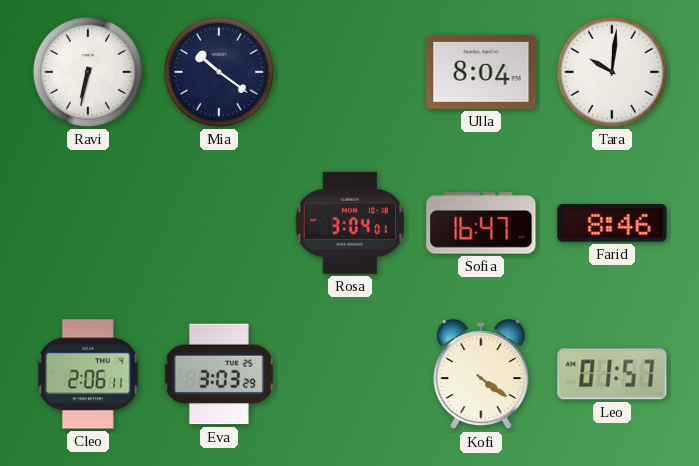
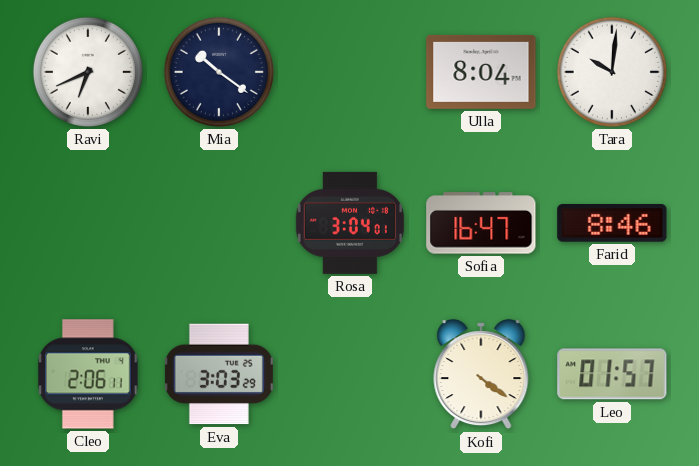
Ravi: 6:32 -> 6:41
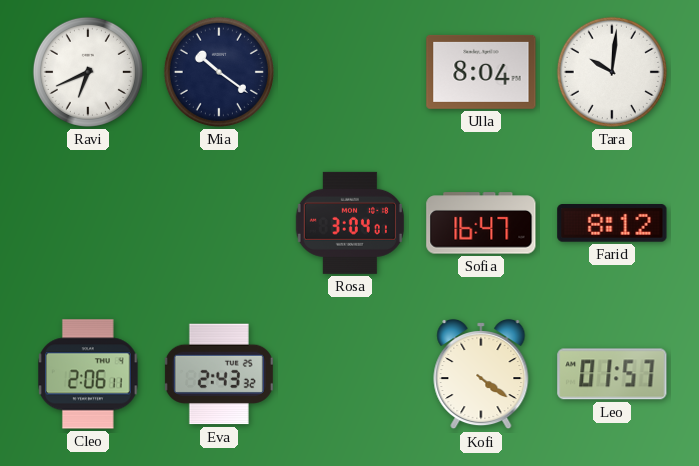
Farid: 8:46 -> 8:12
Eva: 3:03 -> 2:43
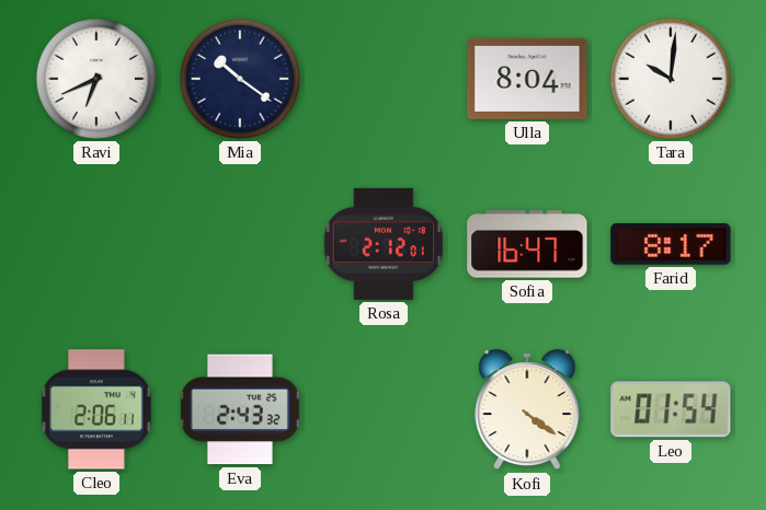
Rosa: 3:04 -> 2:12
Farid: 8:12 -> 8:17
Leo: 01:57 -> 01:54
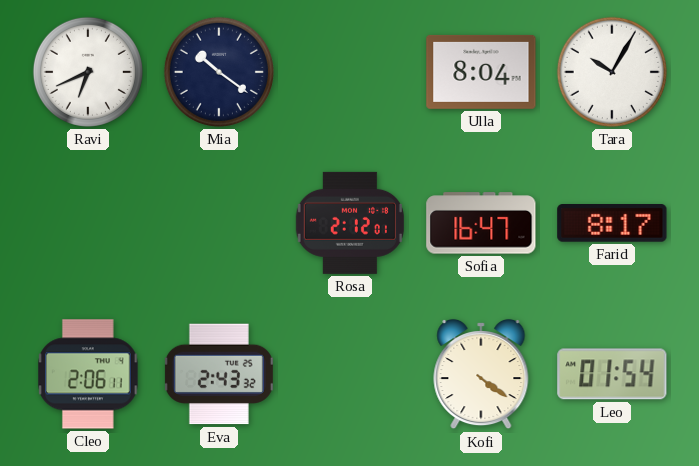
Tara: 10:01 -> 10:05
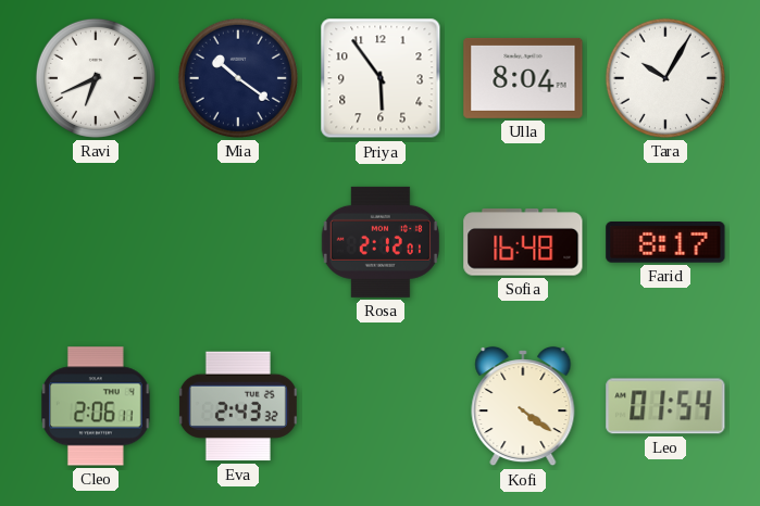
Priya: none -> 5:54
Sofia: 16:47 -> 16:48
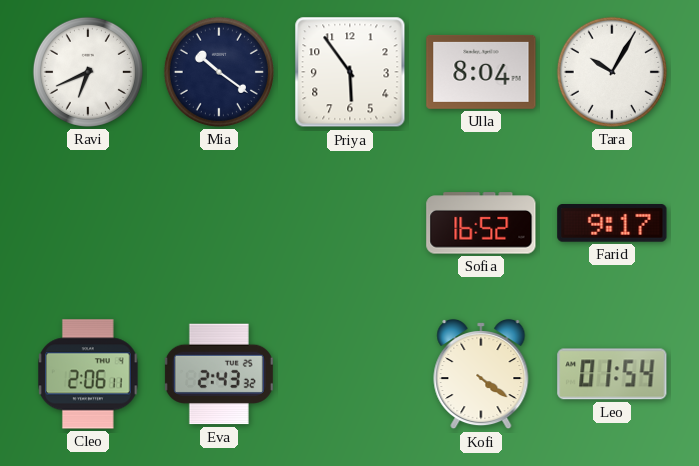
Rosa: 2:12 -> none
Sofia: 16:48 -> 16:52
Farid: 8:17 -> 9:17
